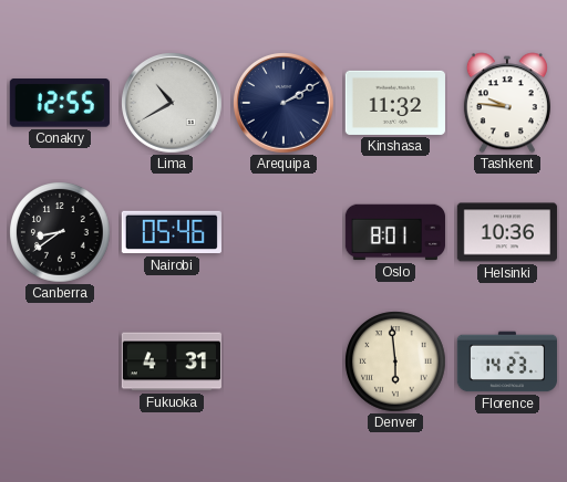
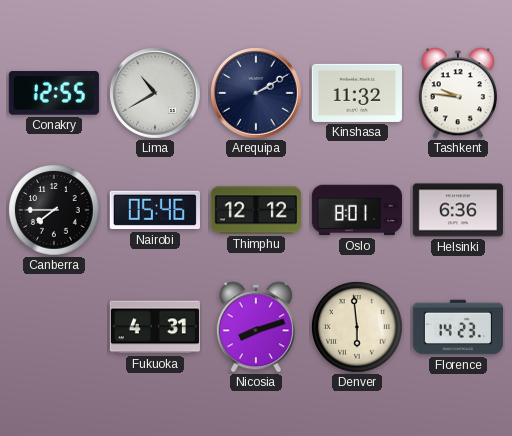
Canberra: 8:39 -> 7:45
Thimphu: none -> 12:12
Helsinki: 10:36 -> 6:36
Nicosia: none -> 8:12
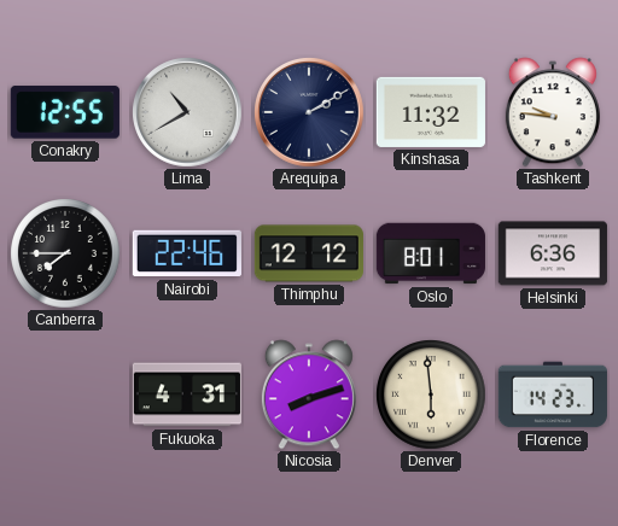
Nairobi: 05:46 -> 22:46
